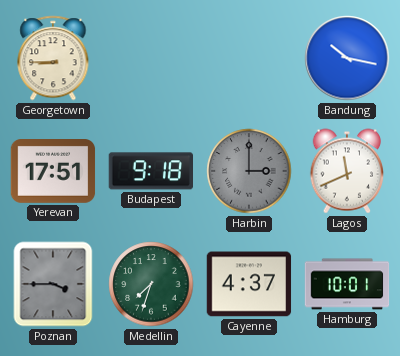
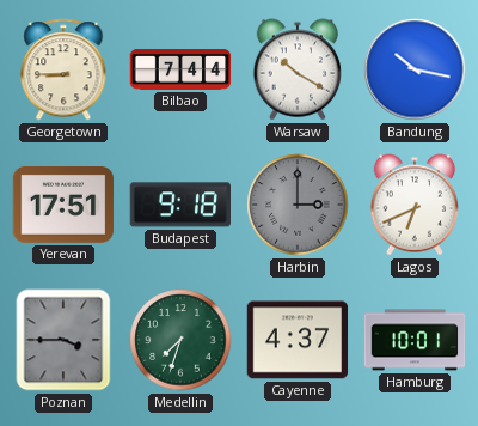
Bilbao: none -> 7:44
Warsaw: none -> 10:20
Lagos: 11:41 -> 6:41
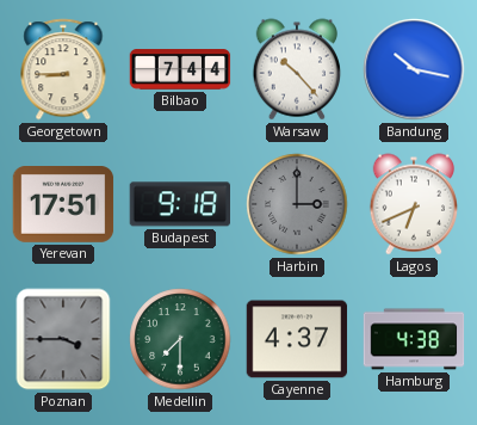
Warsaw: 10:20 -> 10:23
Medellin: 7:33 -> 7:30
Hamburg: 10:01 -> 4:38
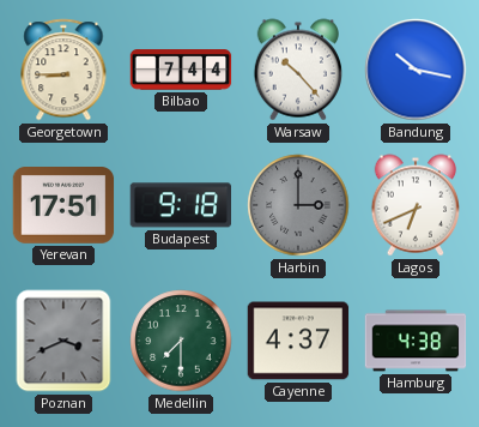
Poznan: 3:45 -> 3:41
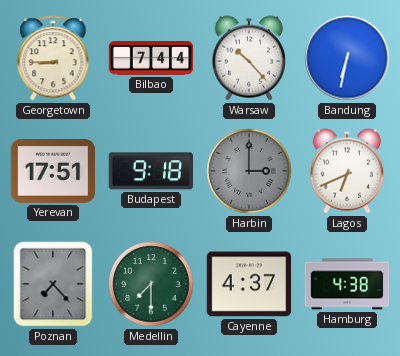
Bandung: 10:17 -> 6:32
Poznan: 3:41 -> 7:23
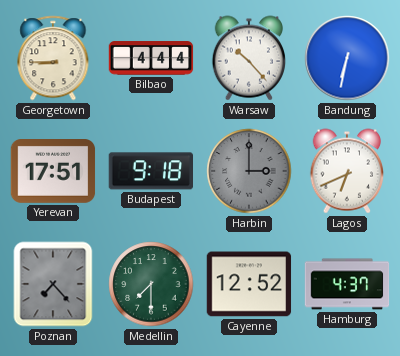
Bilbao: 7:44 -> 4:44
Cayenne: 4:37 -> 12:52
Hamburg: 4:38 -> 4:37
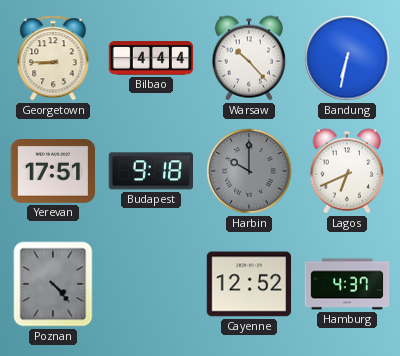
Harbin: 3:00 -> 10:00
Poznan: 7:23 -> 4:23
Medellin: 7:30 -> none
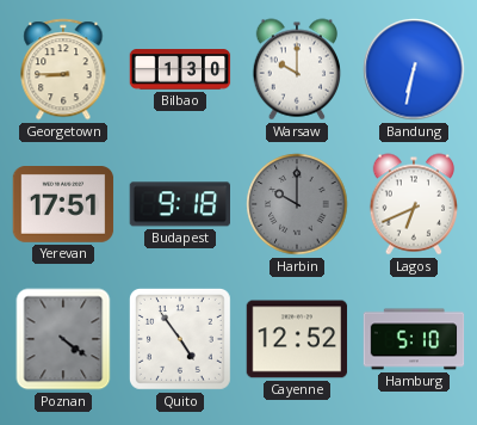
Bilbao: 4:44 -> 1:30
Warsaw: 10:23 -> 10:00
Poznan: 4:23 -> 4:21
Quito: none -> 4:54
Hamburg: 4:37 -> 5:10
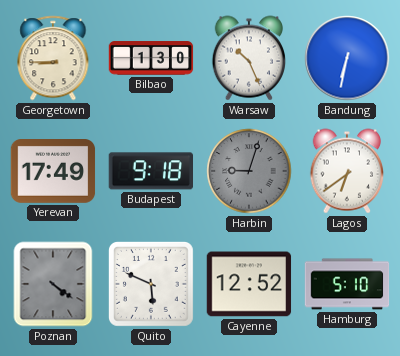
Warsaw: 10:00 -> 10:26
Yerevan: 17:51 -> 17:49
Harbin: 10:00 -> 9:03
Lagos: 6:41 -> 6:39
Quito: 4:54 -> 5:49
